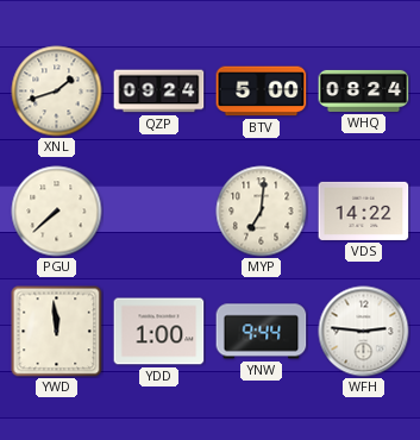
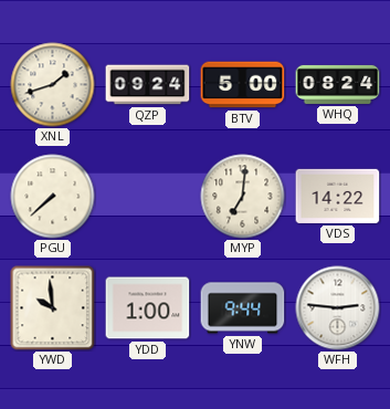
YWD: 11:59 -> 9:59
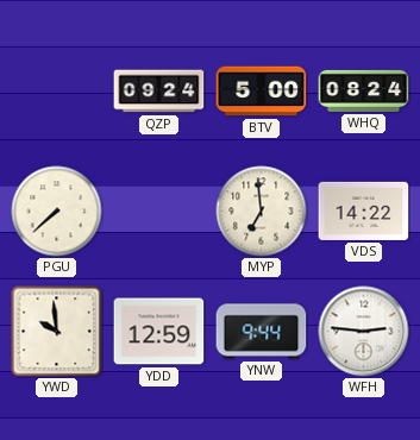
XNL: 1:42 -> none
MYP: 7:01 -> 6:59
YDD: 1:00 -> 12:59
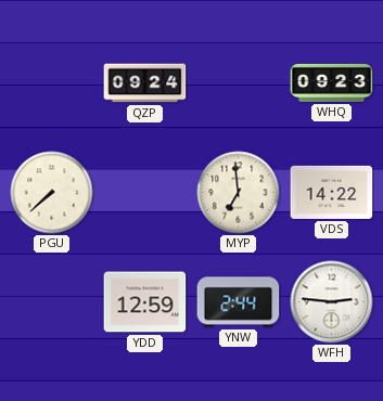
BTV: 5:00 -> none
WHQ: 08:24 -> 09:23
YWD: 9:59 -> none
YNW: 9:44 -> 2:44
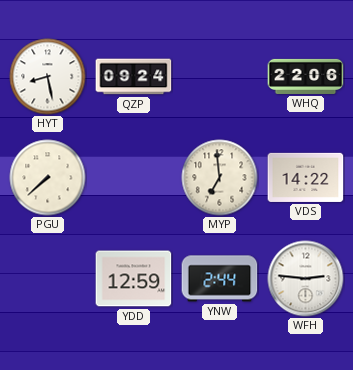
HYT: none -> 8:28
WHQ: 09:23 -> 22:06
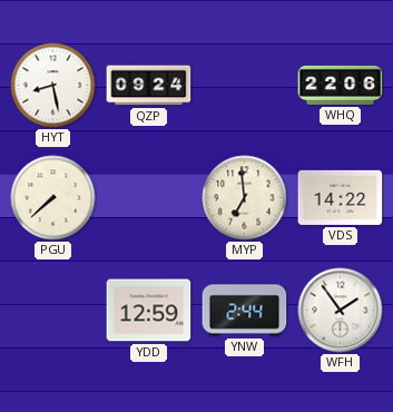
WFH: 2:46 -> 1:54
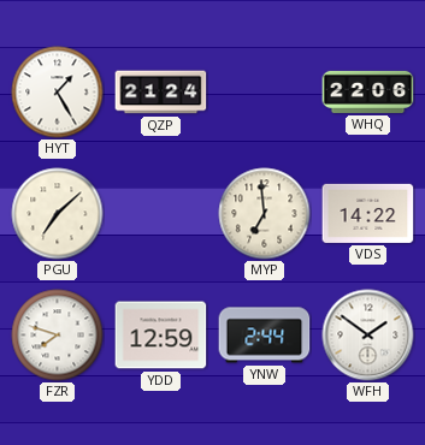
HYT: 8:28 -> 1:25
QZP: 09:24 -> 21:24
PGU: 7:38 -> 7:08
FZR: none -> 7:48
WFH: 1:54 -> 1:51
